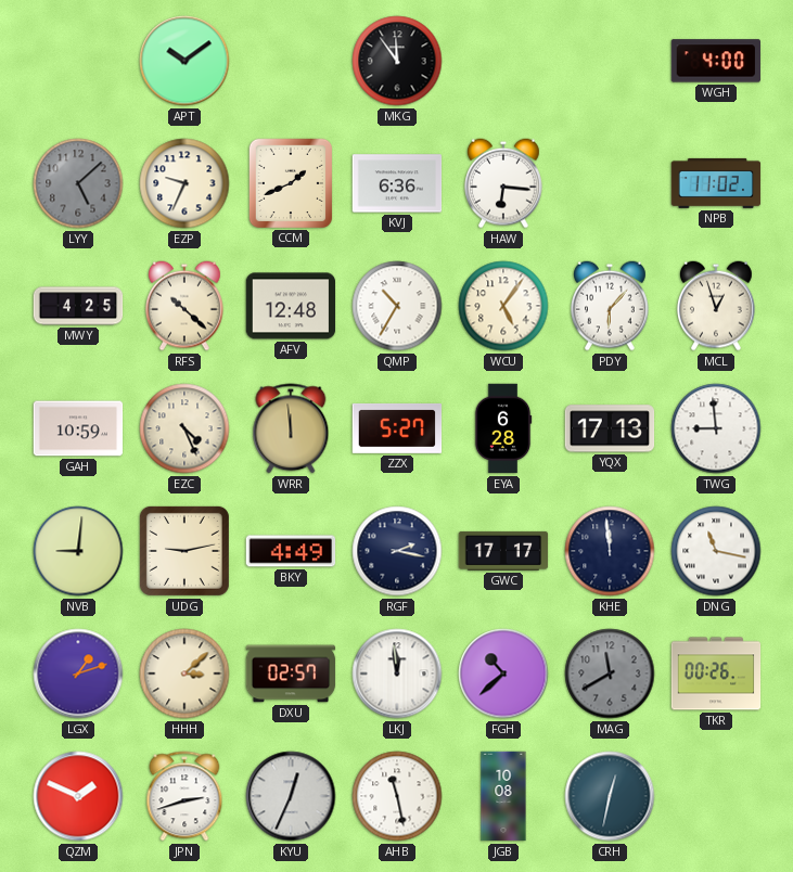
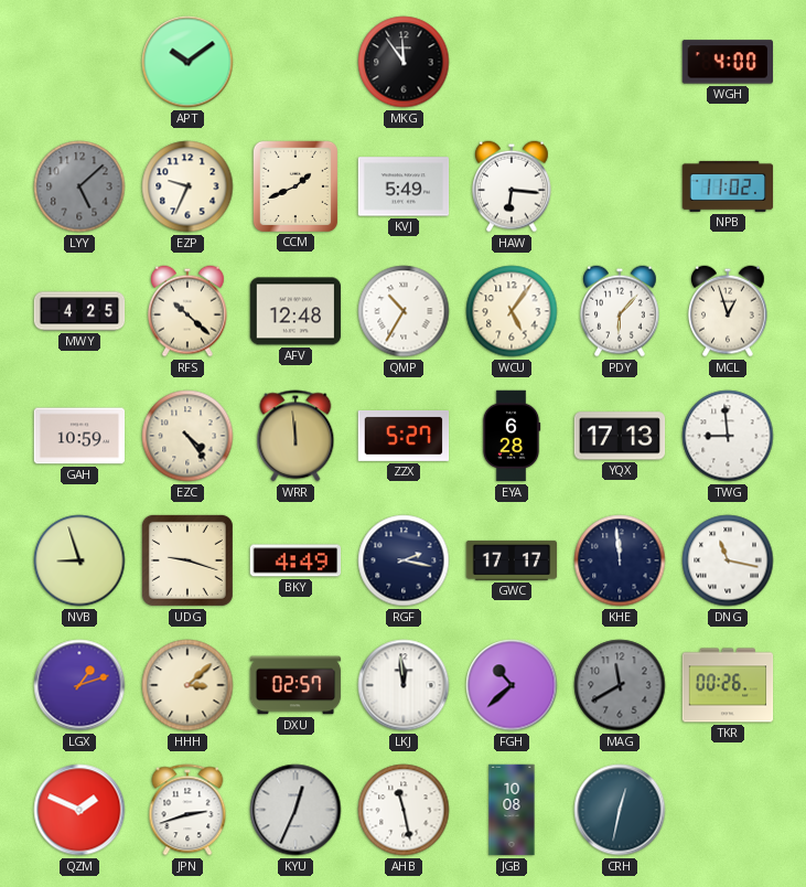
KVJ: 6:36 -> 5:49
EZC: 4:26 -> 4:24
NVB: 9:01 -> 8:57
UDG: 9:13 -> 9:18
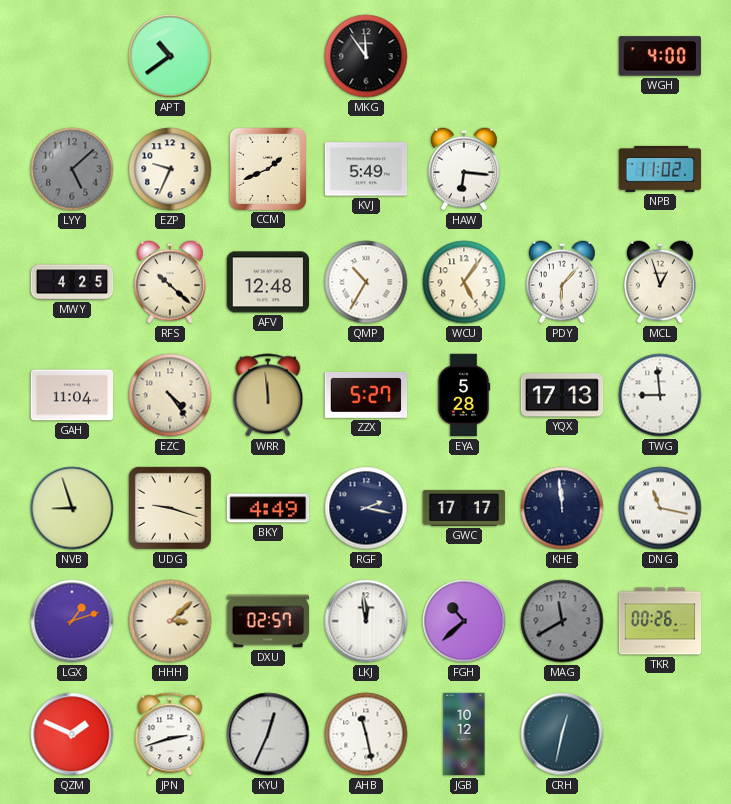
APT: 10:09 -> 10:39
GAH: 10:59 -> 11:04
EYA: 6:28 -> 5:28
JGB: 10:08 -> 10:12
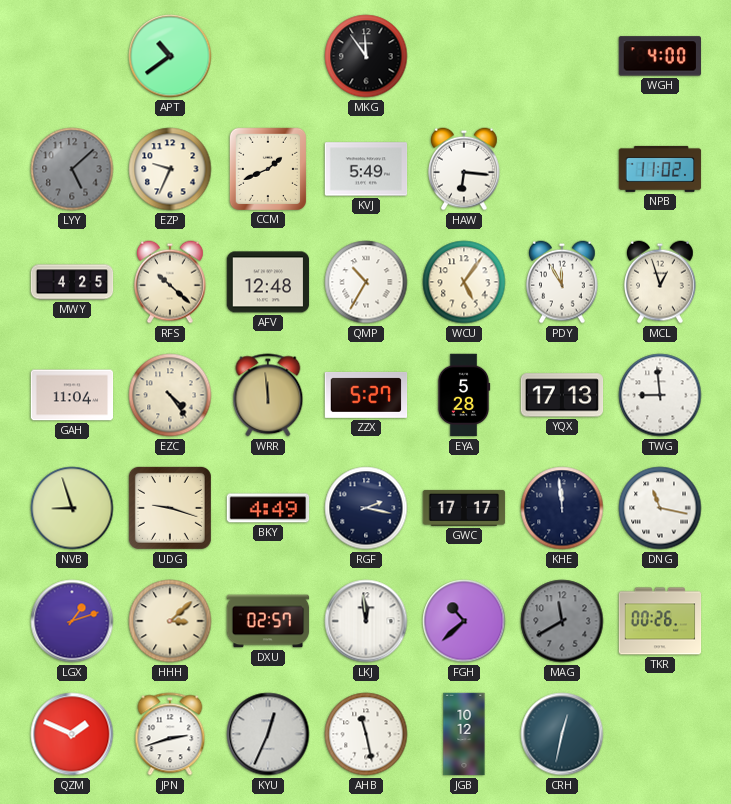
PDY: 6:07 -> 11:55
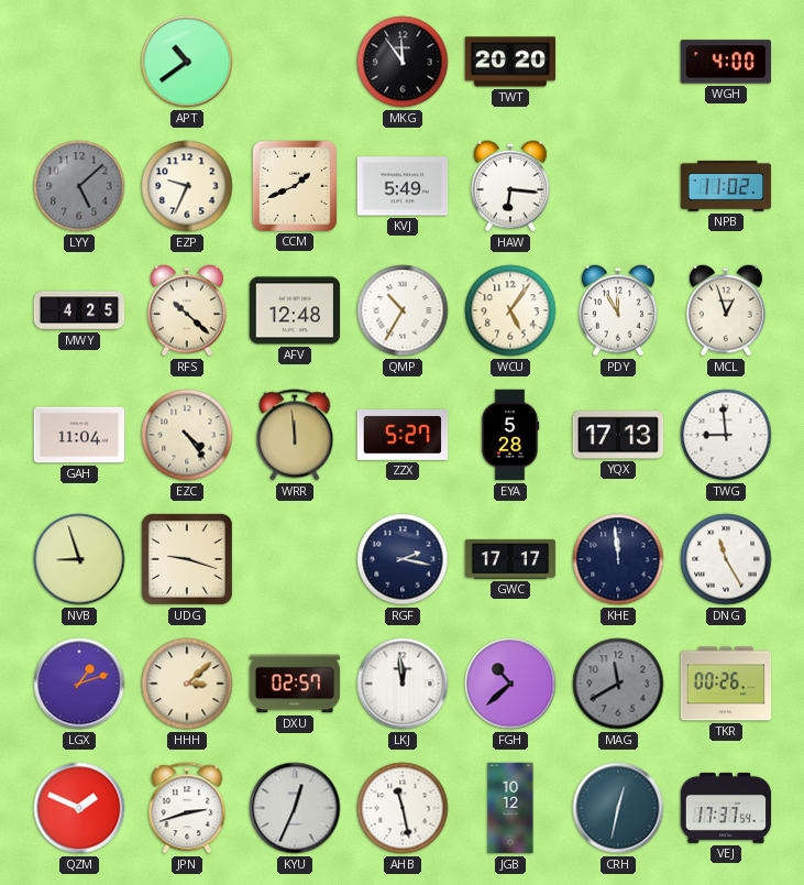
TWT: none -> 20:20
BKY: 4:49 -> none
DNG: 11:17 -> 11:25
VEJ: none -> 17:37
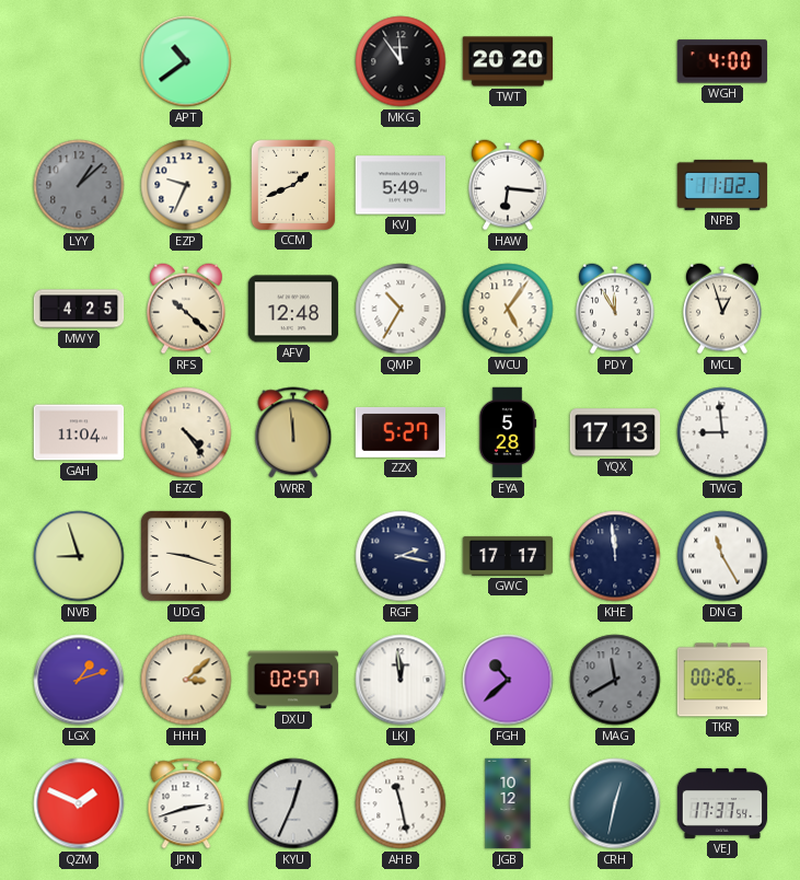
LYY: 5:08 -> 1:08
